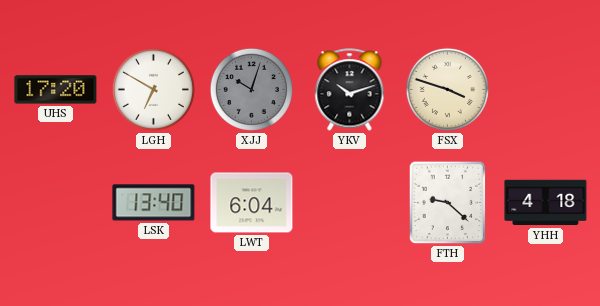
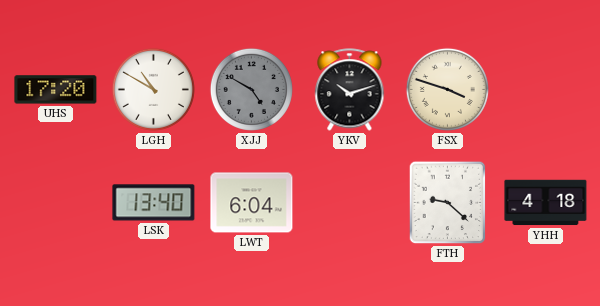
LGH: 6:50 -> 10:50
XJJ: 10:03 -> 4:50
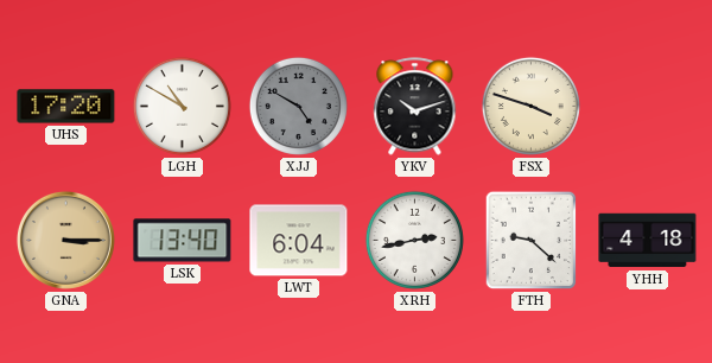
GNA: none -> 3:15
XRH: none -> 2:43
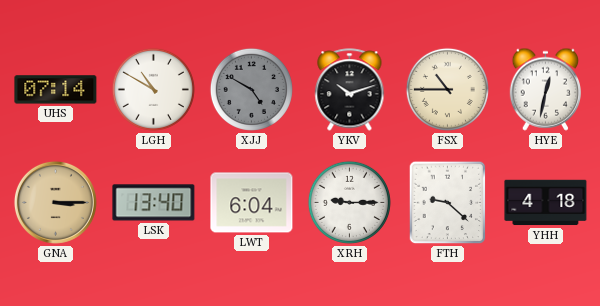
UHS: 17:20 -> 07:14
FSX: 3:48 -> 10:45
HYE: none -> 12:32
XRH: 2:43 -> 9:15
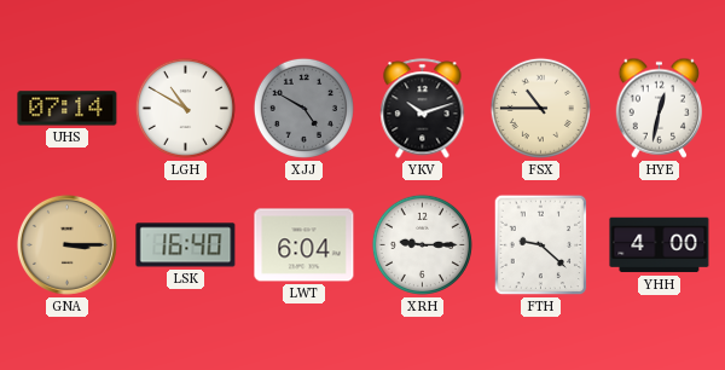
LSK: 13:40 -> 16:40
YHH: 4:18 -> 4:00
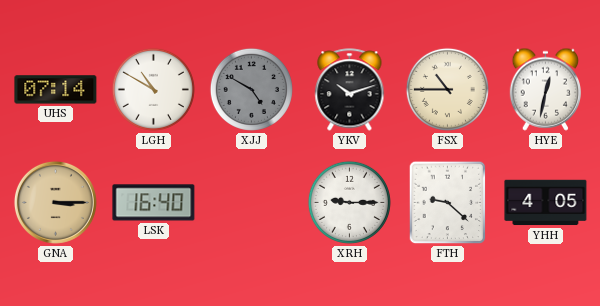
LWT: 6:04 -> none
YHH: 4:00 -> 4:05
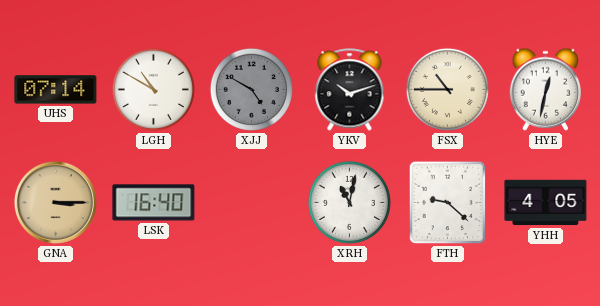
XRH: 9:15 -> 11:02
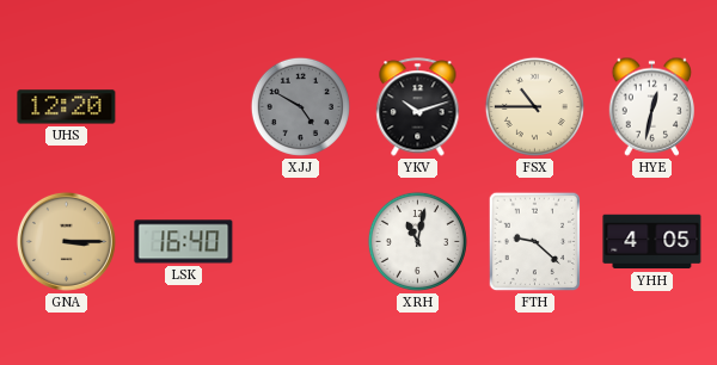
UHS: 07:14 -> 12:20
LGH: 10:50 -> none
